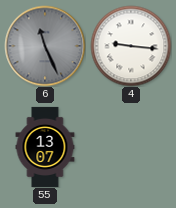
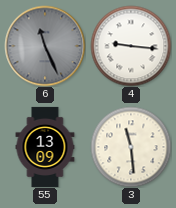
55: 13:07 -> 13:09
3: none -> 11:29
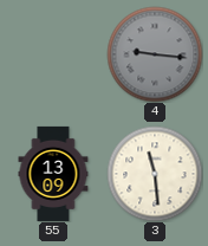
6: 11:26 -> none
4 dial: white -> grey
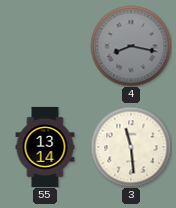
4: 9:16 -> 8:17
55: 13:09 -> 13:14
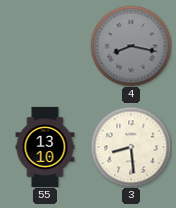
55: 13:14 -> 13:10
3: 11:29 -> 8:29
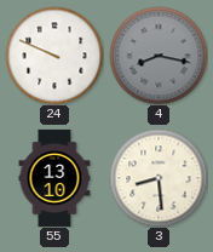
24: none -> 9:49
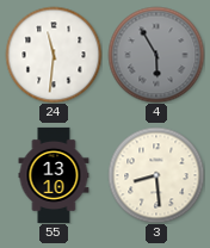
24: 9:49 -> 11:31
4: 8:17 -> 5:55
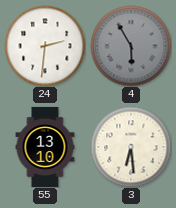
24: 11:31 -> 2:31
3: 8:29 -> 6:29
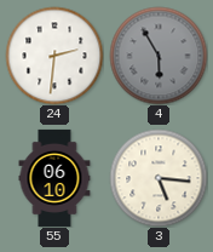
55: 13:10 -> 06:10
3: 6:29 -> 5:16
